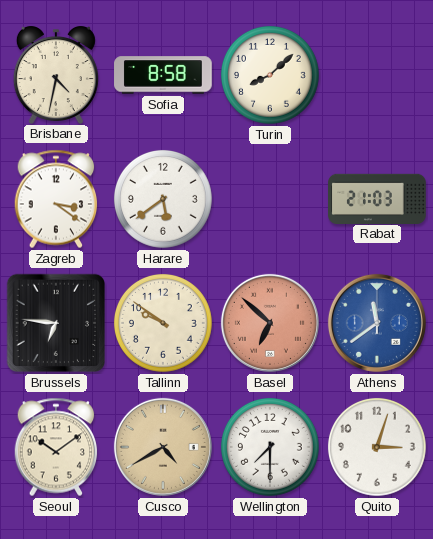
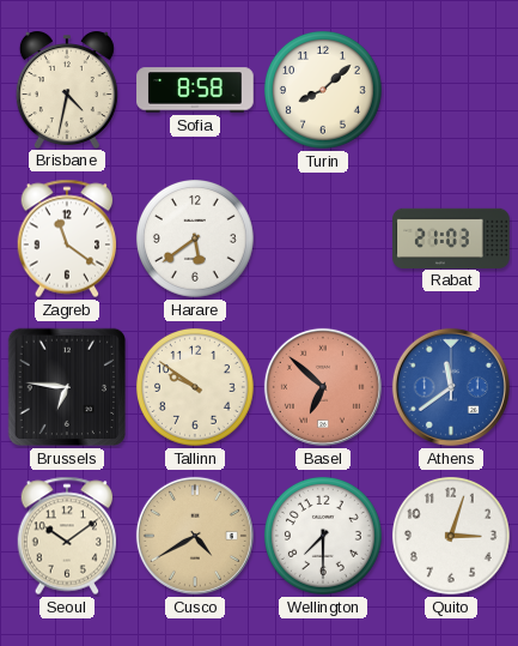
Zagreb: 3:21 -> 11:21
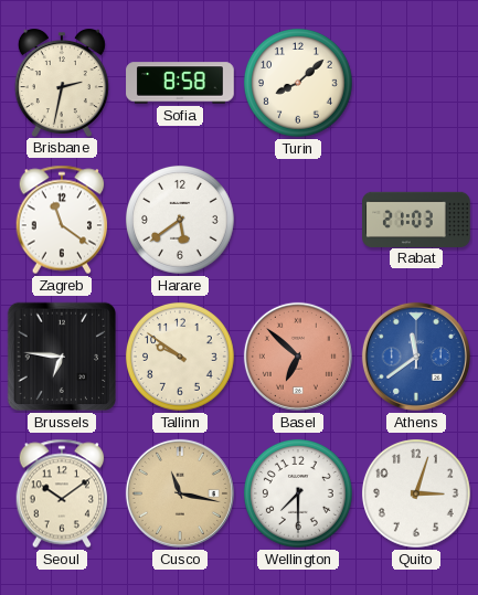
Brisbane: 4:32 -> 2:32
Cusco: 4:40 -> 11:17
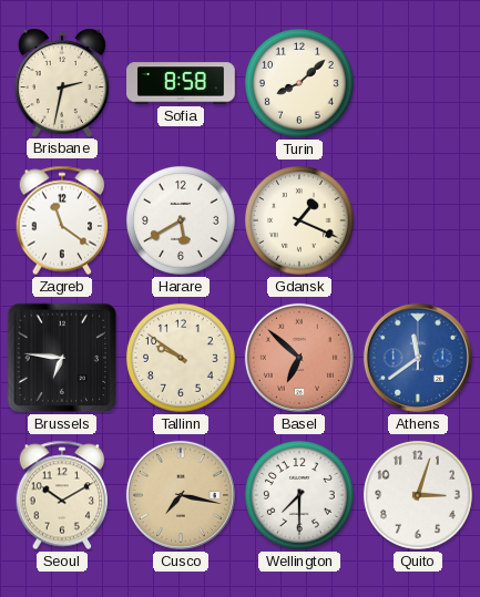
Harare: 5:39 -> 5:40
Gdansk: none -> 1:19
Rabat: 21:03 -> none
Seoul: 10:09 -> 10:10
Cusco: 11:17 -> 7:17
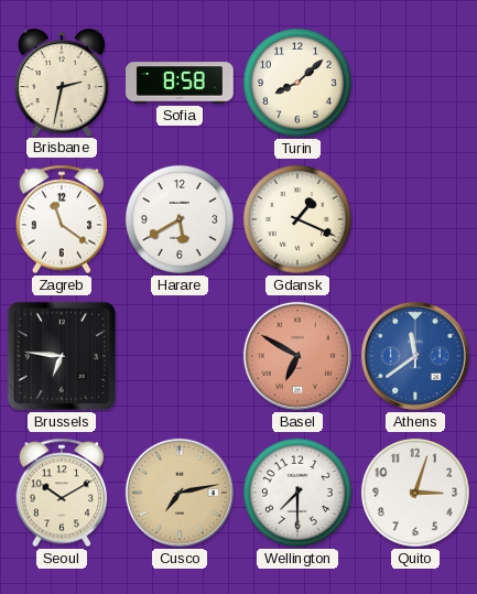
Tallinn: 9:51 -> none
Basel: 6:52 -> 6:50
Cusco: 7:17 -> 7:13
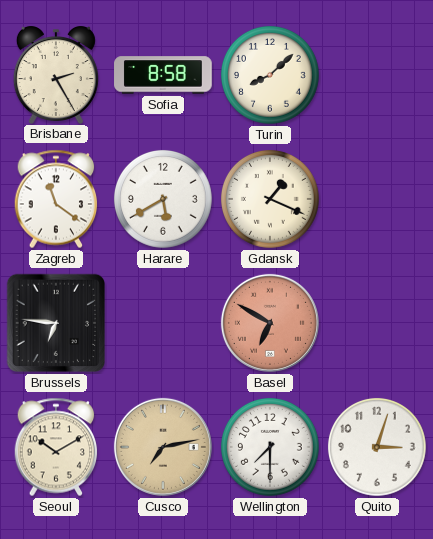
Brisbane: 2:32 -> 2:25
Athens: 11:39 -> none
